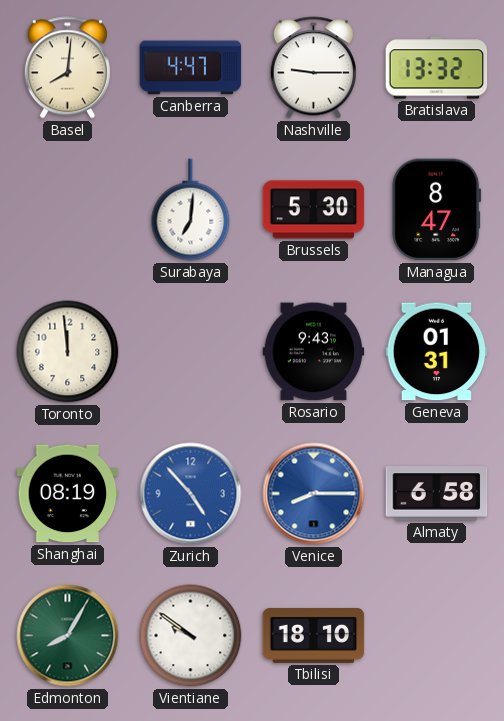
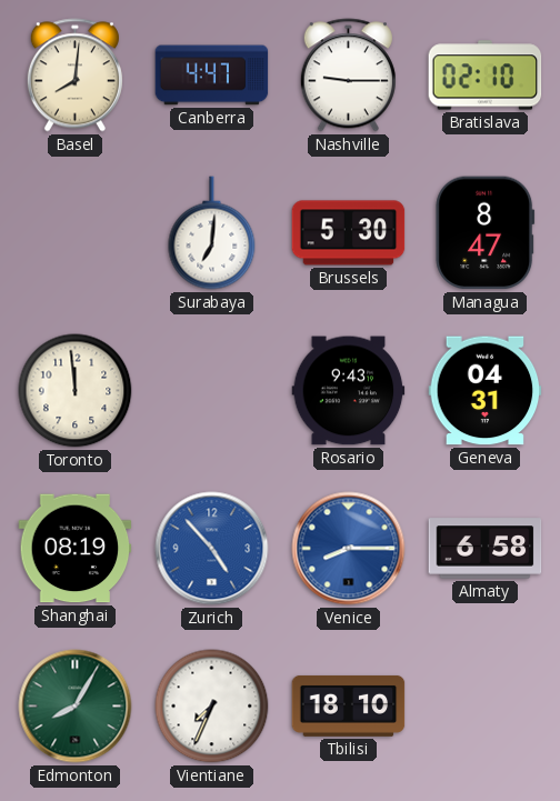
Bratislava: 13:32 -> 02:10
Geneva: 01:31 -> 04:31
Vientiane: 9:51 -> 7:34
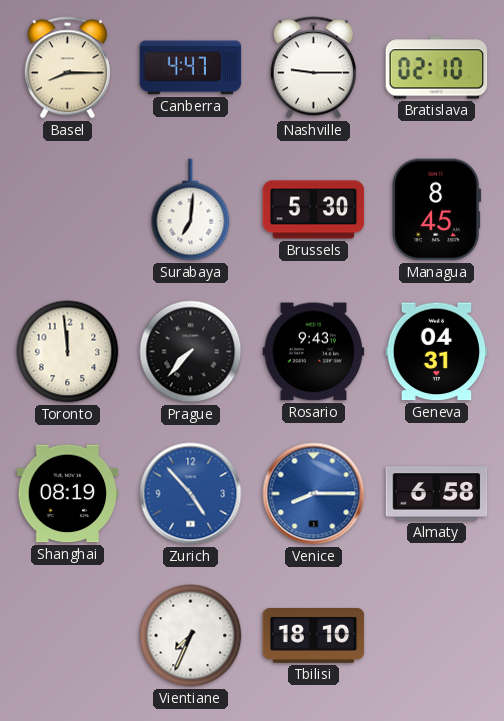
Basel: 8:01 -> 8:15
Managua: 8:47 -> 8:45
Prague: none -> 7:37
Edmonton: 8:05 -> none
